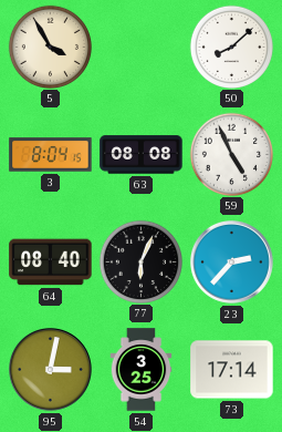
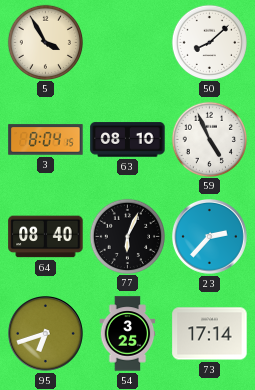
63: 08:08 -> 08:10
95: 3:02 -> 6:42
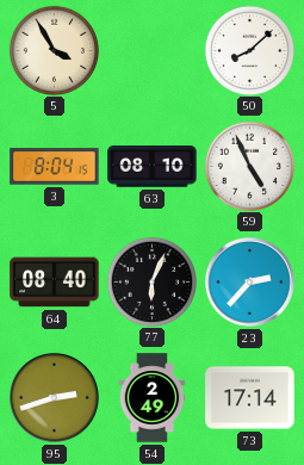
95: 6:42 -> 2:42
54: 3:25 -> 2:49
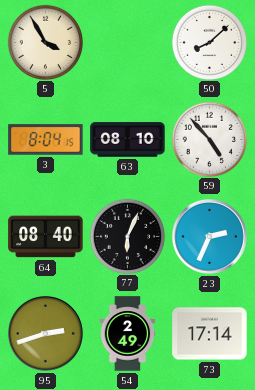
59: 4:56 -> 4:53
23: 2:37 -> 2:34
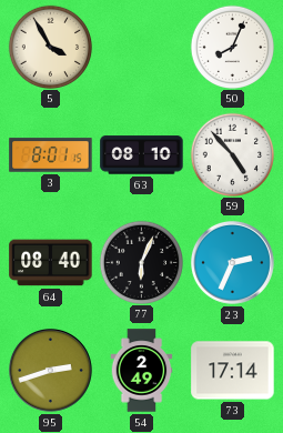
50: 8:08 -> 8:04
3: 8:04 -> 8:01
